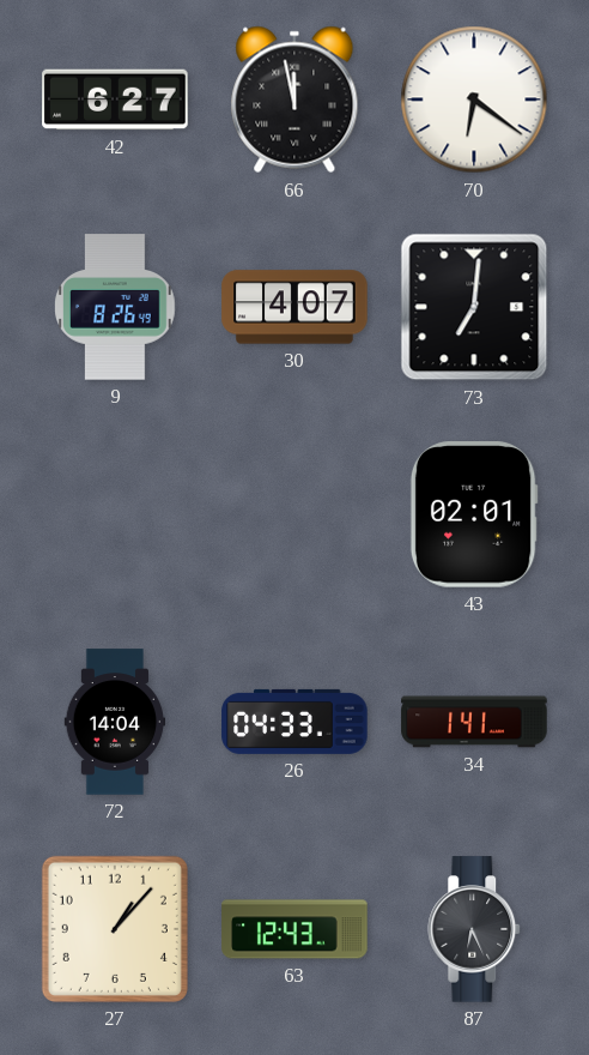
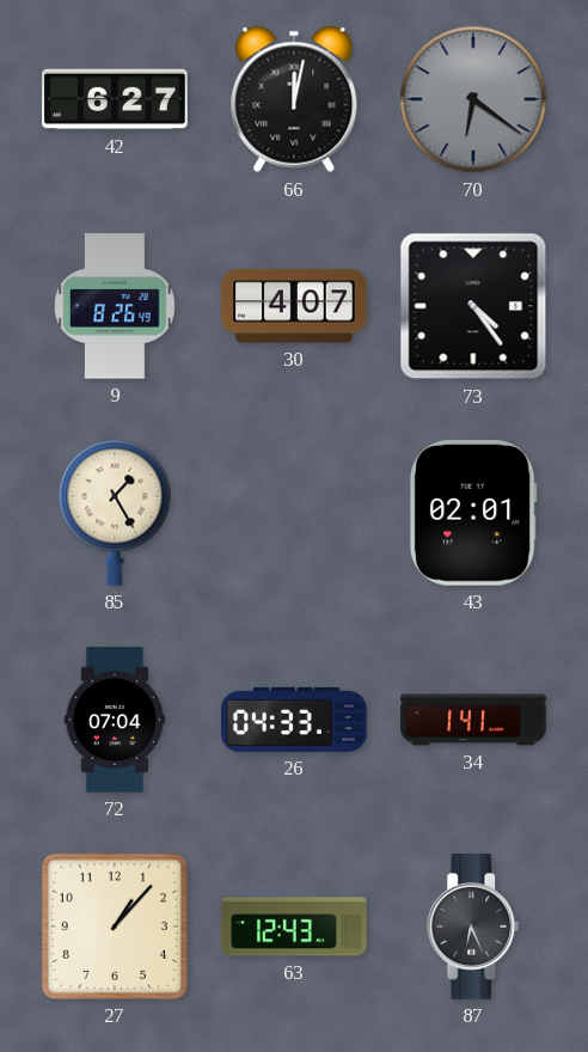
66: 11:58 -> 12:02
70 dial: white -> grey
73: 7:01 -> 4:24
85: none -> 1:25
72: 14:04 -> 07:04
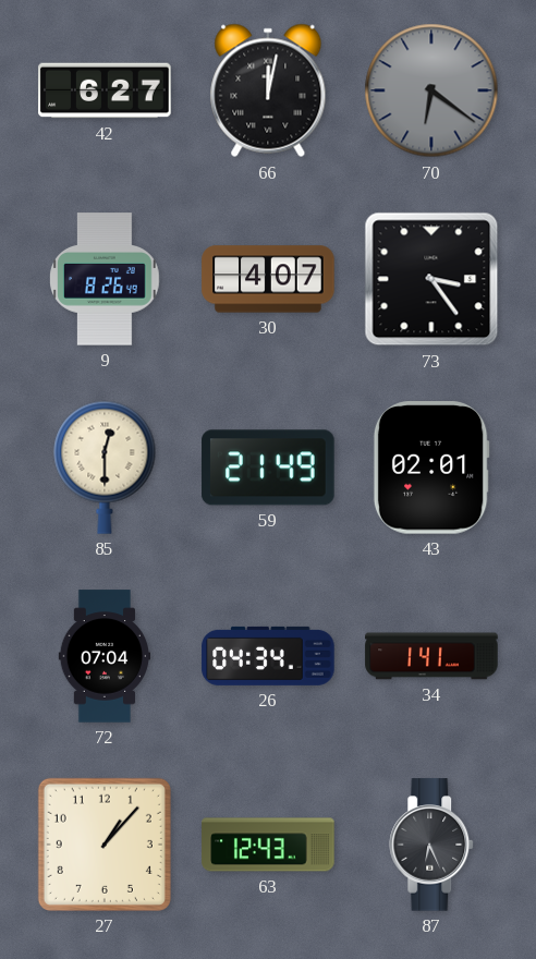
73: 4:24 -> 3:24
85: 1:25 -> 12:30
59: none -> 21:49
26: 04:33 -> 04:34
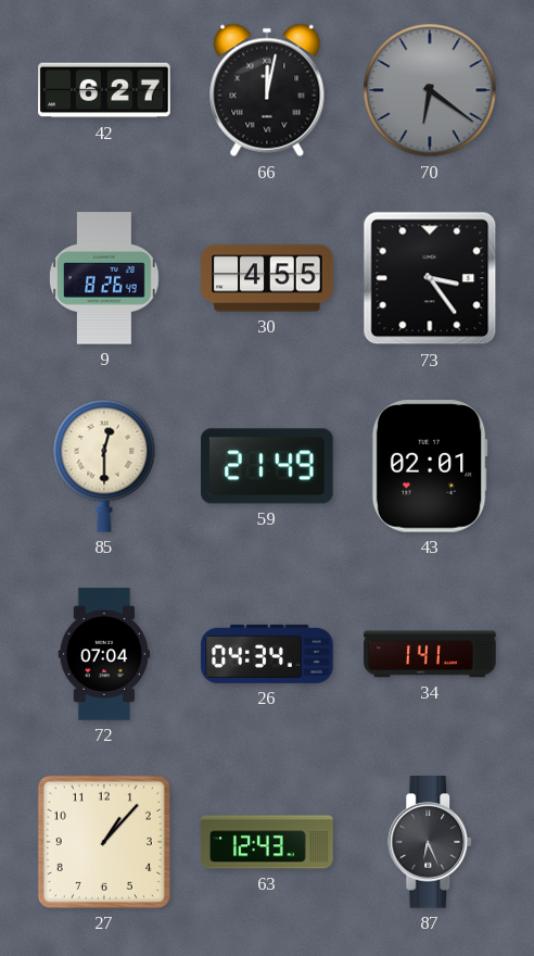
30: 4:07 -> 4:55
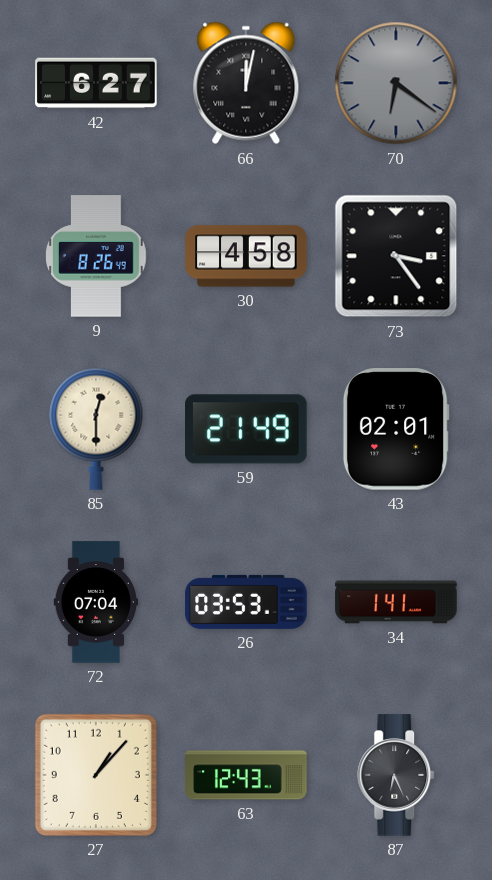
30: 4:55 -> 4:58
26: 04:34 -> 03:53
